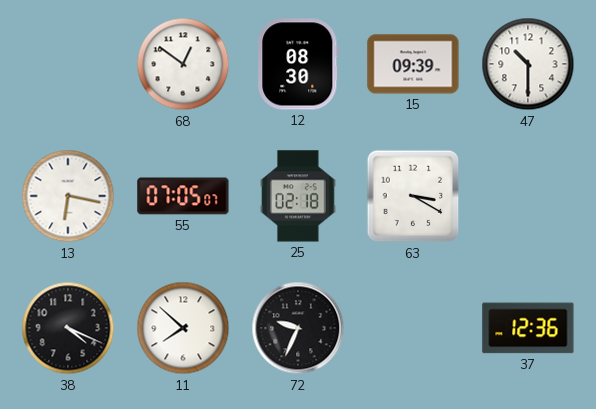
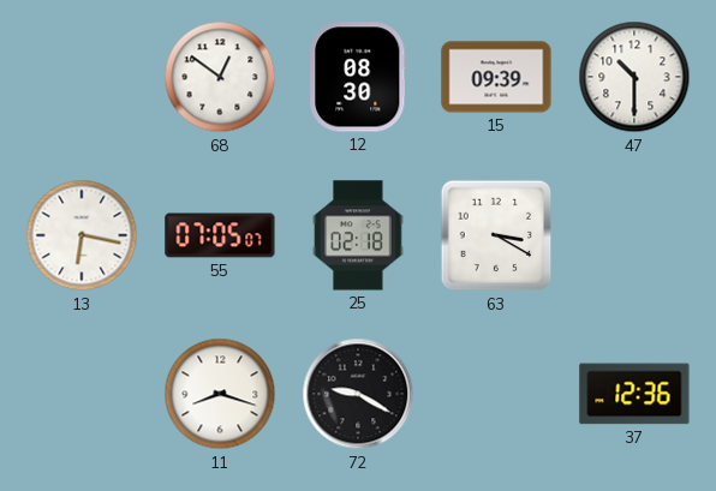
38: 4:19 -> none
11: 7:52 -> 8:18
72: 9:34 -> 9:20
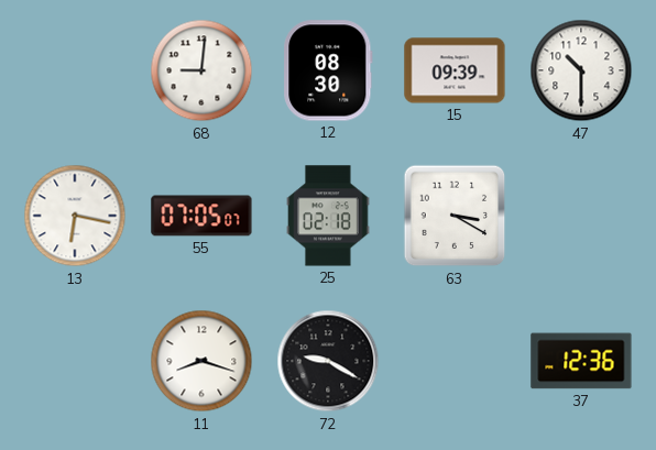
68: 12:51 -> 9:01
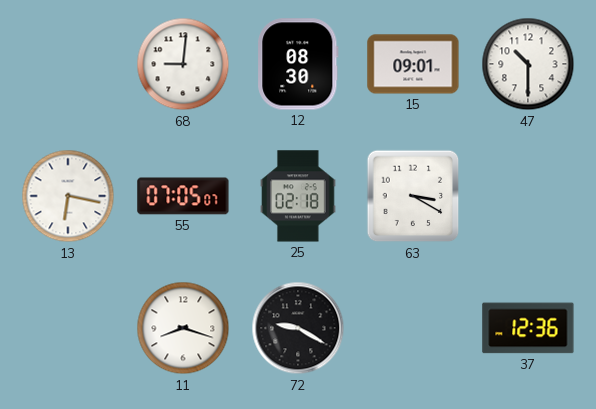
15: 09:39 -> 09:01
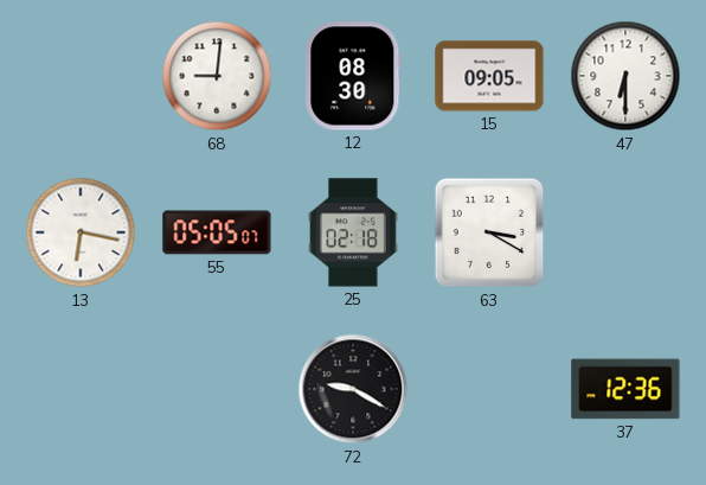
15: 09:01 -> 09:05
47: 10:30 -> 6:30
55: 07:05 -> 05:05
11: 8:18 -> none
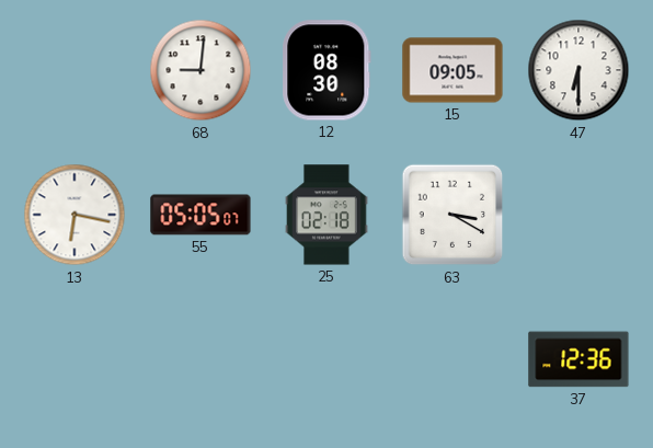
72: 9:20 -> none
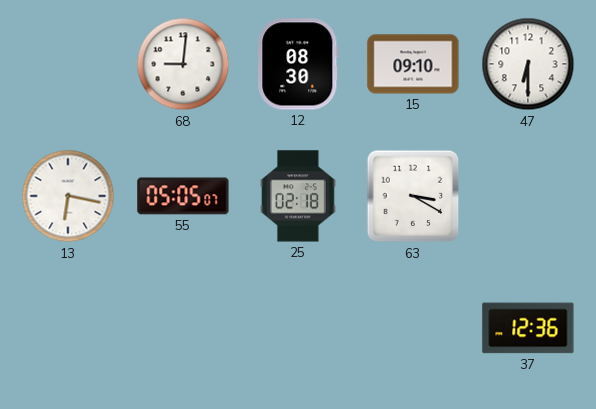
15: 09:05 -> 09:10
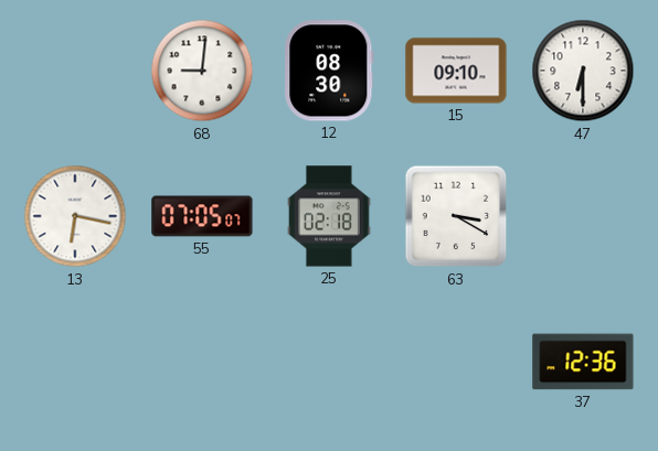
55: 05:05 -> 07:05
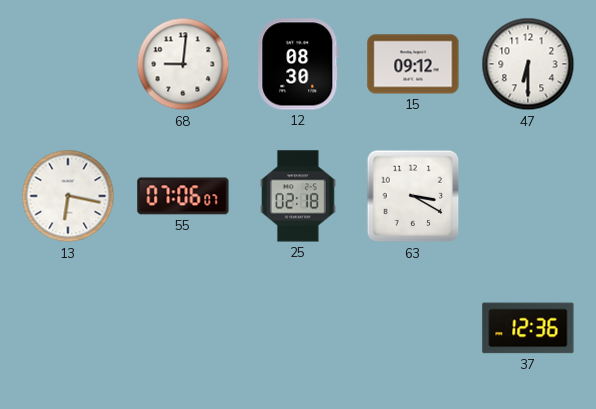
15: 09:10 -> 09:12
55: 07:05 -> 07:06
